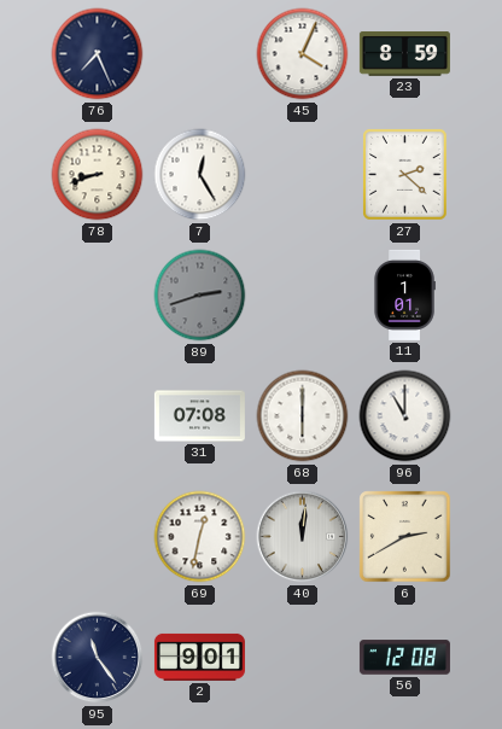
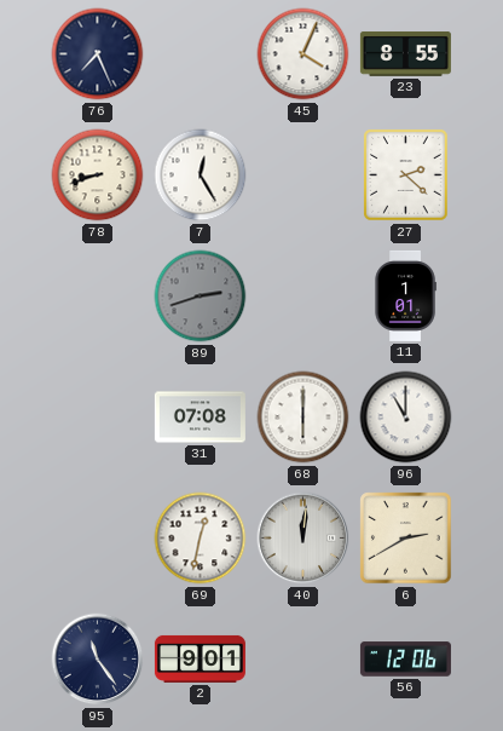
23: 8:59 -> 8:55
56: 12:08 -> 12:06
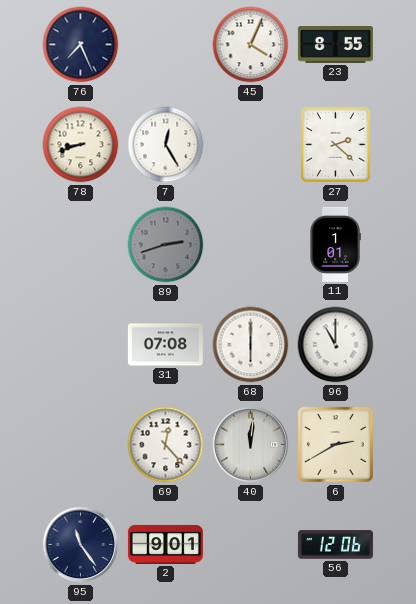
69: 12:32 -> 12:23
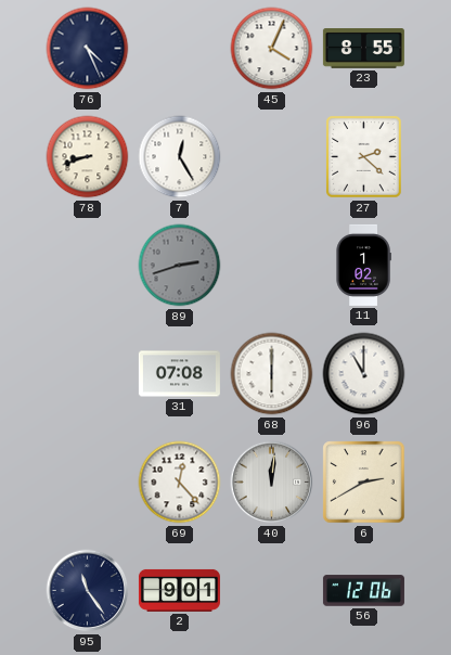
76: 7:26 -> 4:26
11: 1:01 -> 1:02
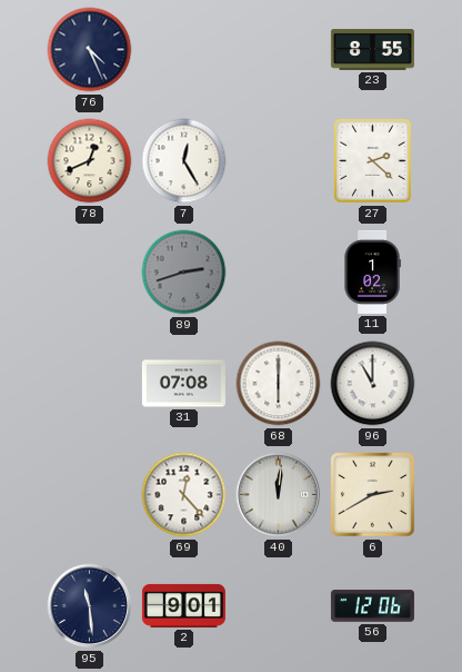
45: 4:04 -> none
78: 8:42 -> 12:41
95: 11:24 -> 11:29
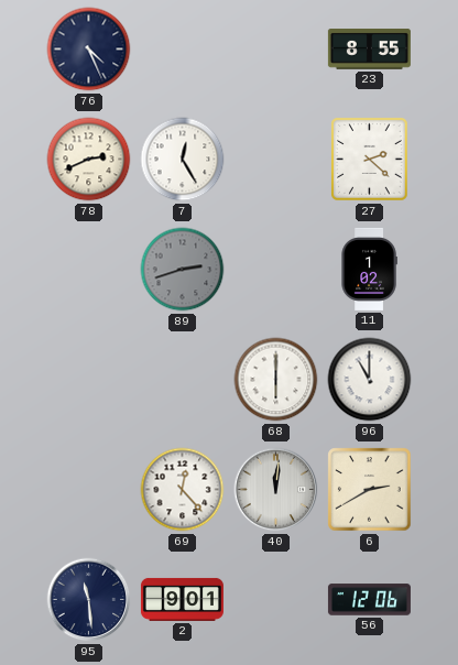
78: 12:41 -> 2:41
31: 07:08 -> none
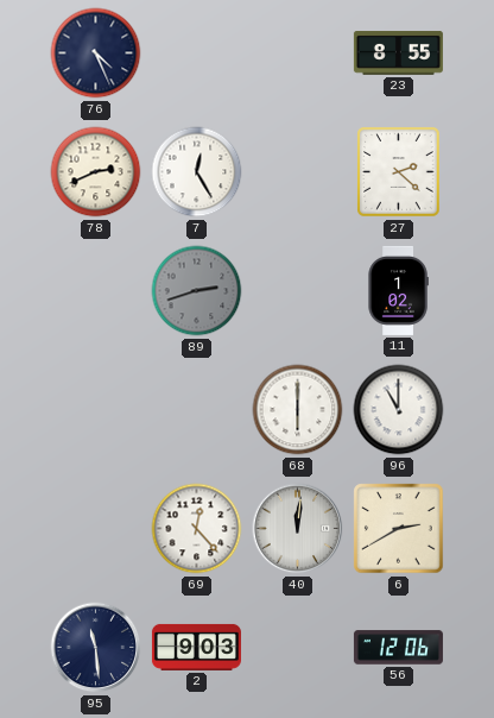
2: 9:01 -> 9:03
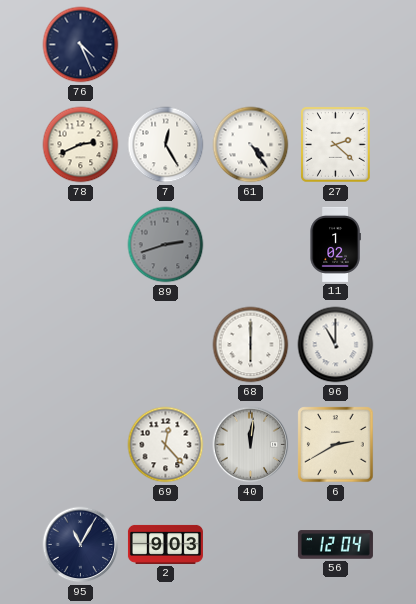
23: 8:55 -> none
61: none -> 4:24
95: 11:29 -> 11:05
56: 12:06 -> 12:04
